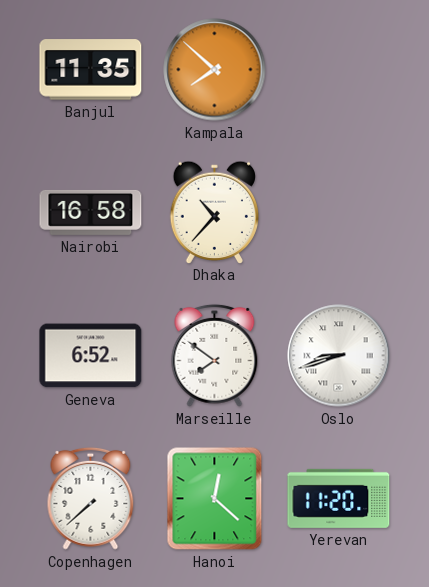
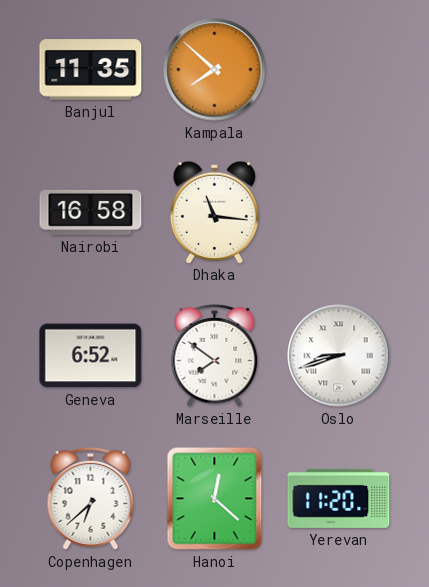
Dhaka: 10:37 -> 11:16
Copenhagen: 7:38 -> 6:38
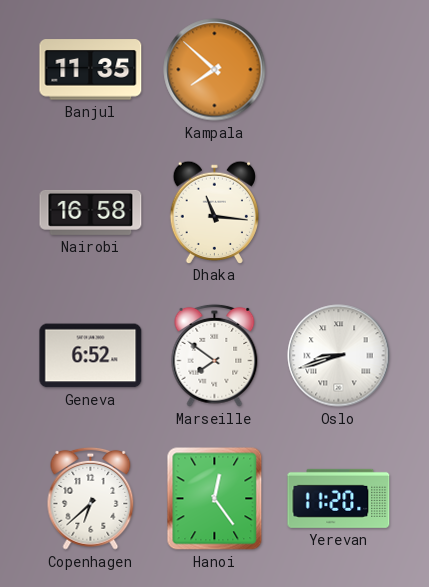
Hanoi: 12:22 -> 12:24
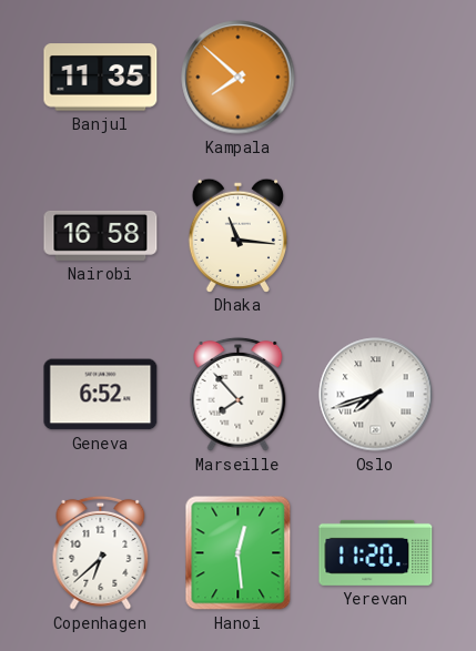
Marseille: 7:51 -> 7:53
Oslo: 8:42 -> 7:42
Hanoi: 12:24 -> 12:29
